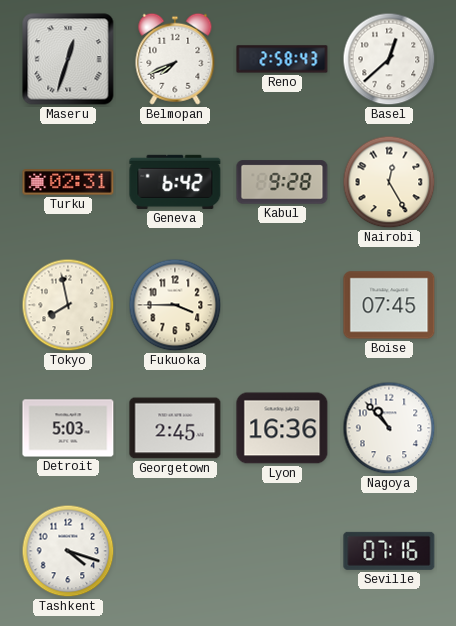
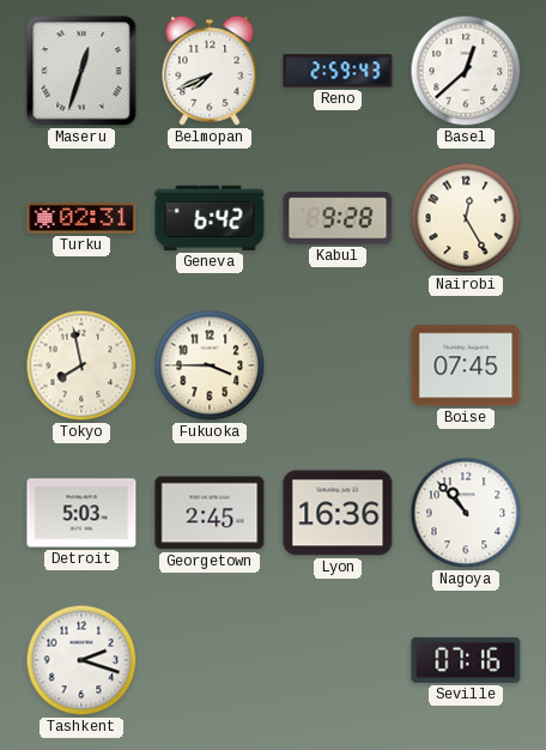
Reno: 2:58 -> 2:59
Tashkent: 4:18 -> 2:18
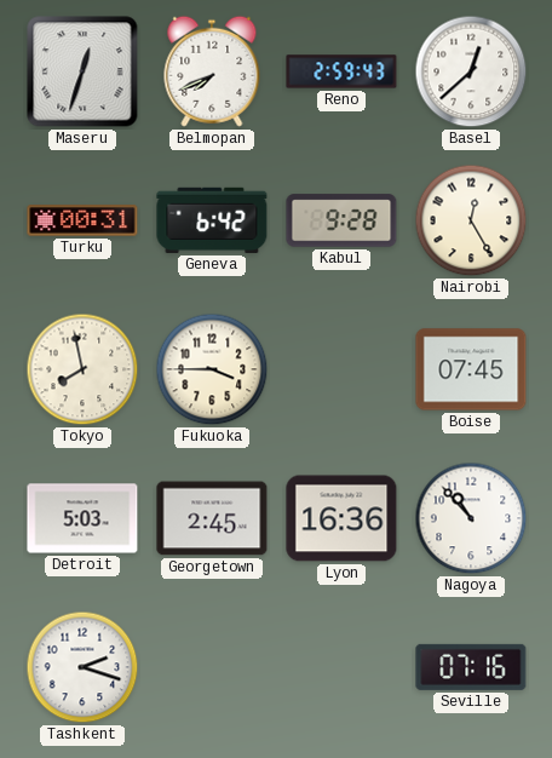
Turku: 02:31 -> 00:31
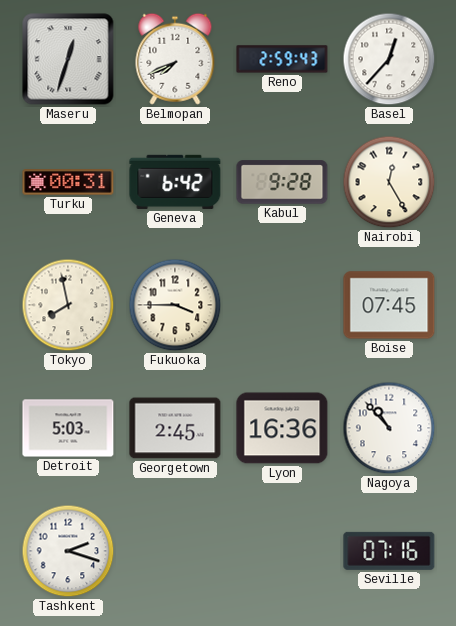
Basel: 12:38 -> 12:37
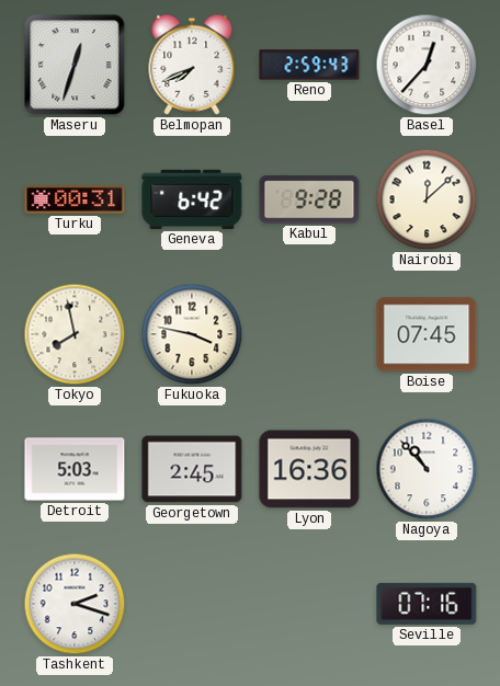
Nairobi: 12:25 -> 12:08
Fukuoka: 3:45 -> 3:47
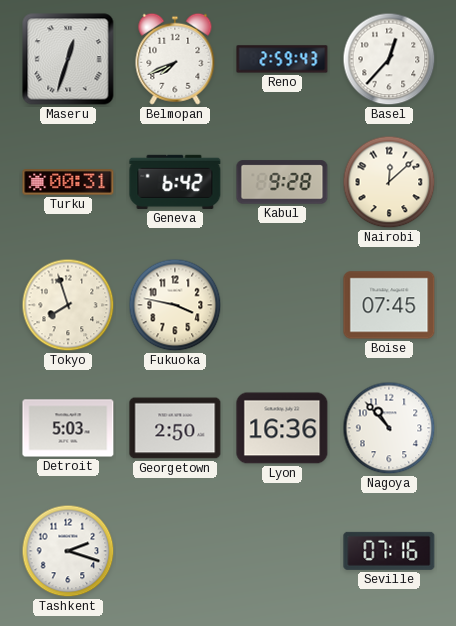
Tokyo: 7:58 -> 7:57
Georgetown: 2:45 -> 2:50
